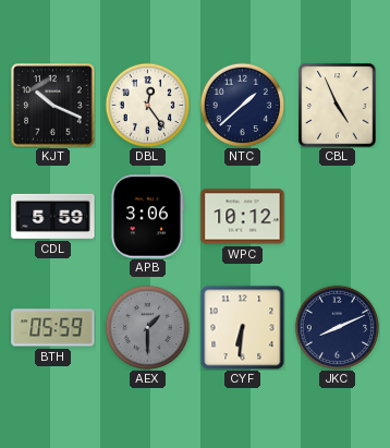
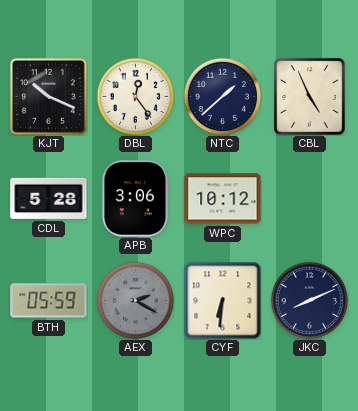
CDL: 5:59 -> 5:28
AEX: 1:30 -> 2:20
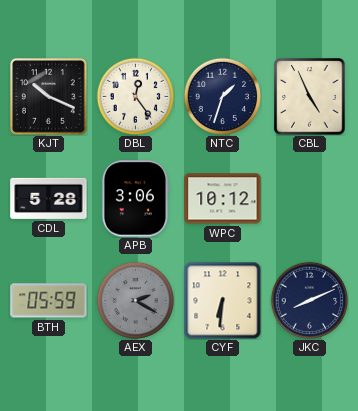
NTC: 1:38 -> 1:33
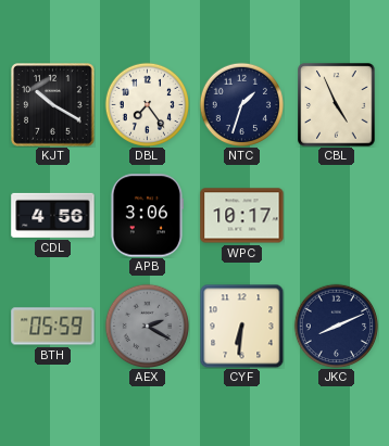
KJT: 10:19 -> 10:20
DBL: 12:24 -> 7:24
CDL: 5:28 -> 4:56
WPC: 10:12 -> 10:17
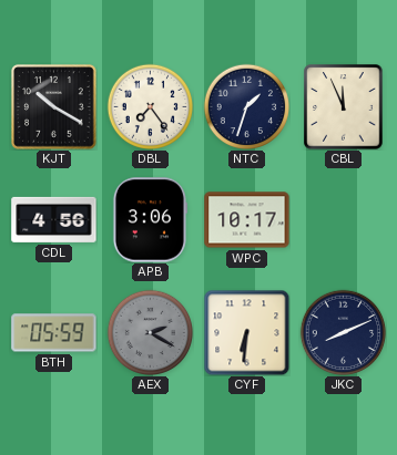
CBL: 4:56 -> 11:56
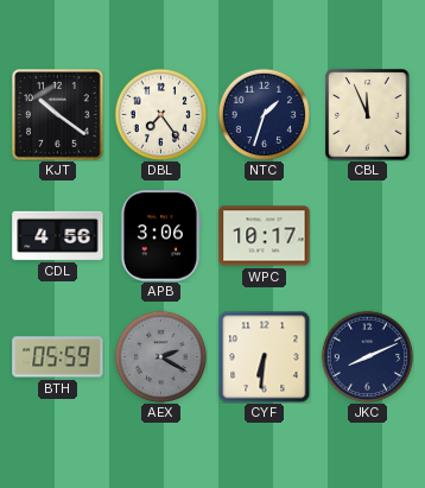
KJT: 10:20 -> 10:21
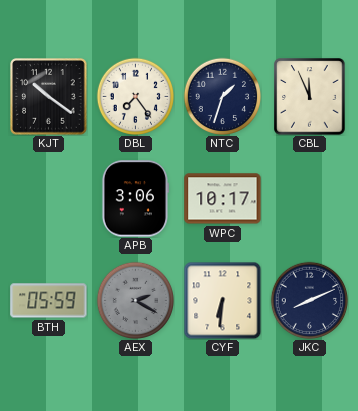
CDL: 4:56 -> none
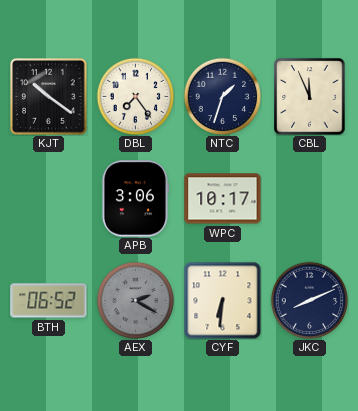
BTH: 05:59 -> 06:52
